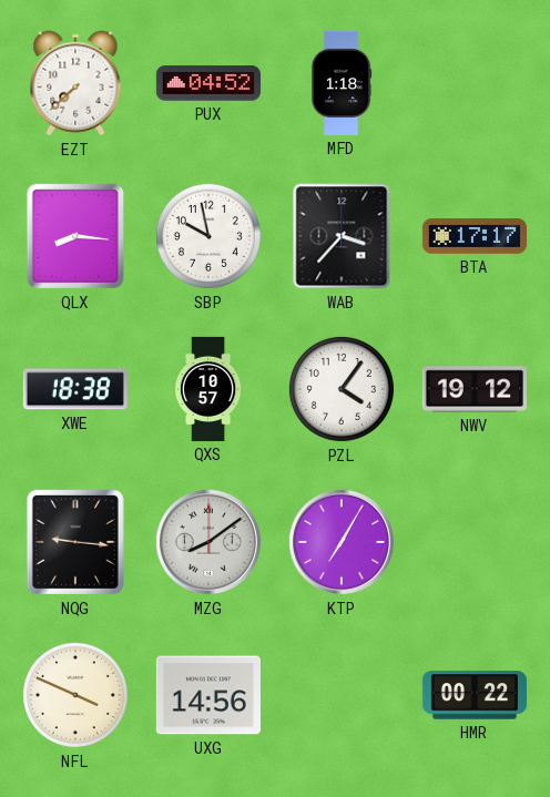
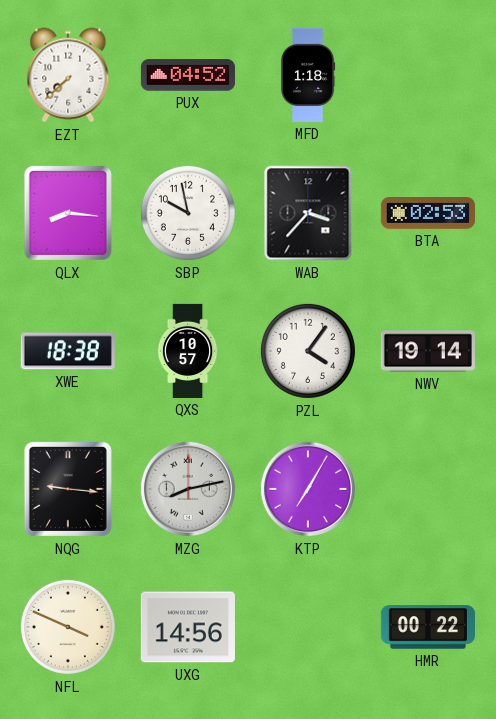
BTA: 17:17 -> 02:53
NWV: 19:12 -> 19:14
MZG: 8:09 -> 8:13
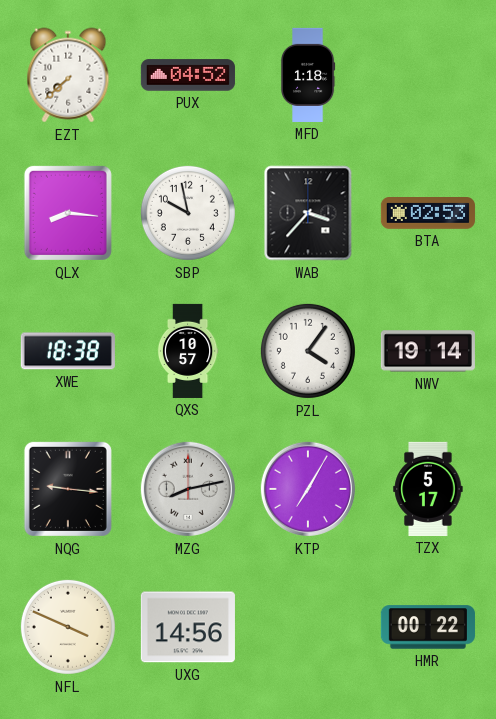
TZX: none -> 5:17
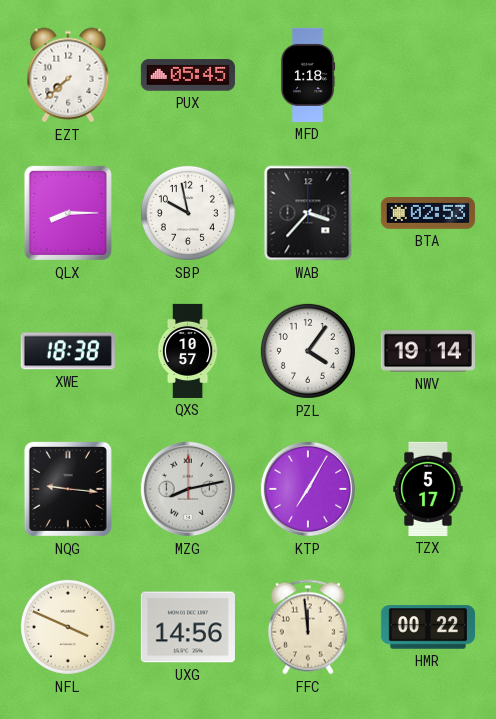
PUX: 04:52 -> 05:45
QLX: 8:16 -> 8:15
FFC: none -> 11:59
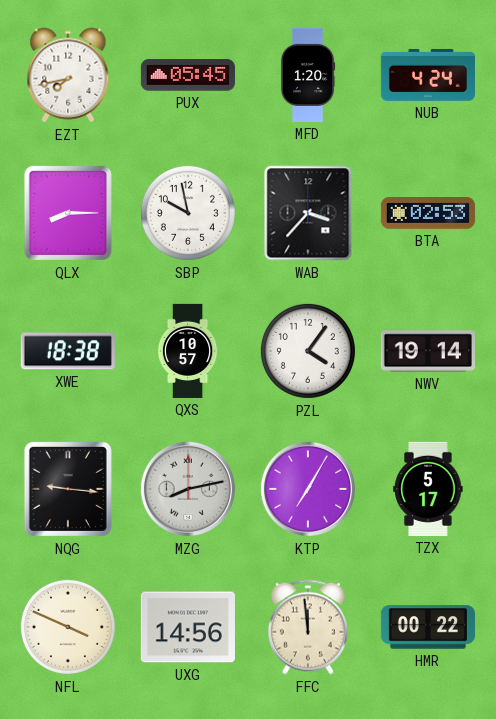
EZT: 7:38 -> 7:43
MFD: 1:18 -> 1:20
NUB: none -> 4:24
